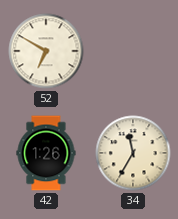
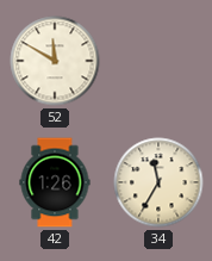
52: 6:50 -> 11:50
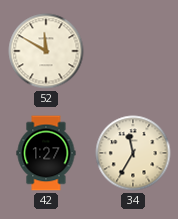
42: 1:26 -> 1:27
